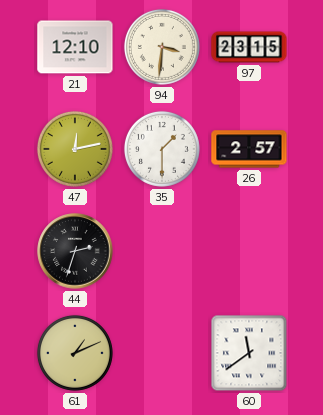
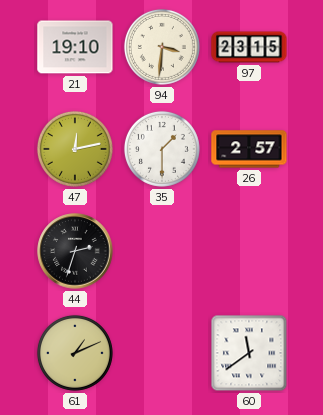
21: 12:10 -> 19:10
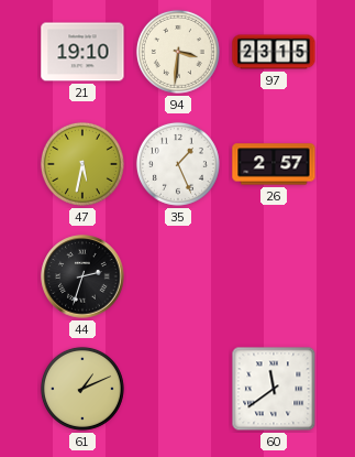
47: 12:13 -> 5:32
35: 1:30 -> 1:26
